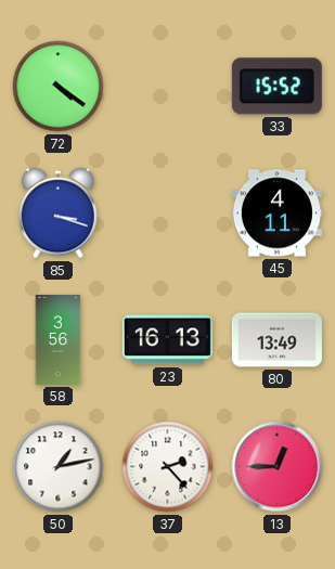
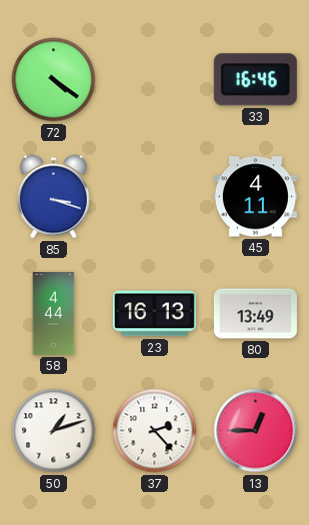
33: 15:52 -> 16:46
58: 3:56 -> 4:44
50: 1:13 -> 1:12
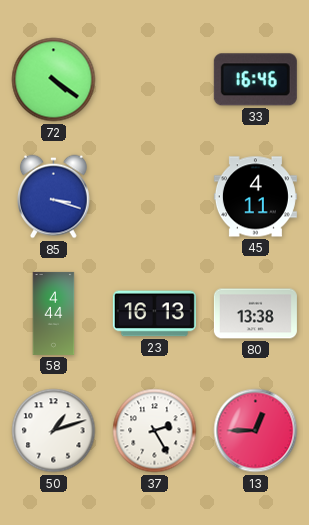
80: 13:49 -> 13:38
37: 2:23 -> 2:25
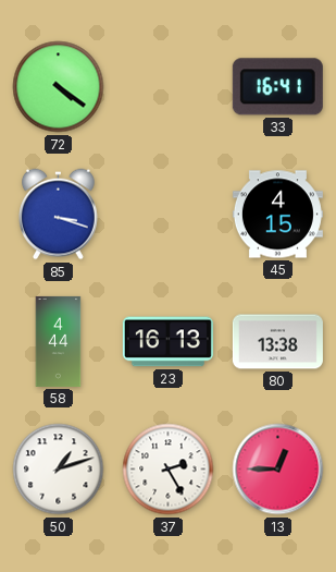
33: 16:46 -> 16:41
45: 4:11 -> 4:15
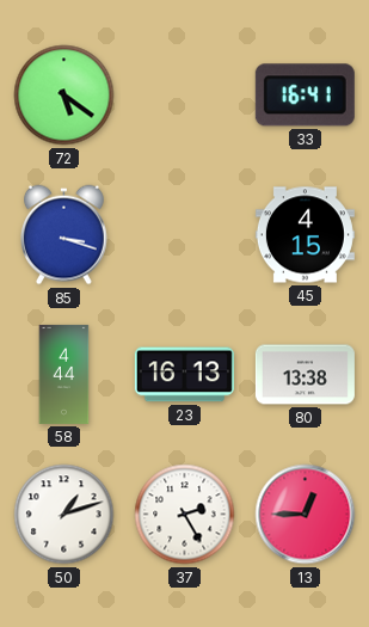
72: 4:21 -> 5:21
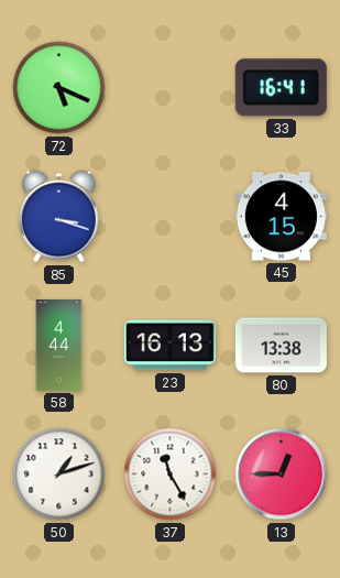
72: 5:21 -> 5:19
37: 2:25 -> 11:25
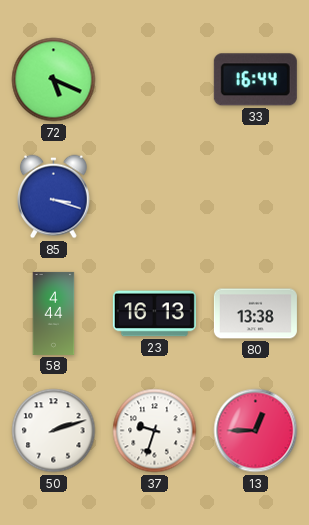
33: 16:41 -> 16:44
45: 4:15 -> none
50: 1:12 -> 2:12
37: 11:25 -> 9:33
